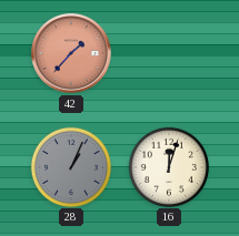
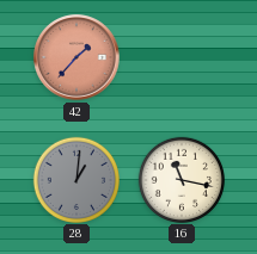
28: 1:04 -> 1:01
16: 12:03 -> 11:17
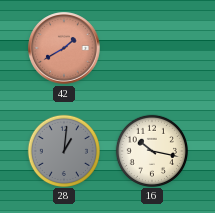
42: 1:37 -> 1:40
16: 11:17 -> 10:17
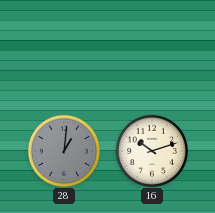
42: 1:40 -> none
16: 10:17 -> 10:12
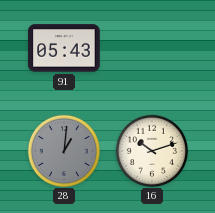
91: none -> 05:43
